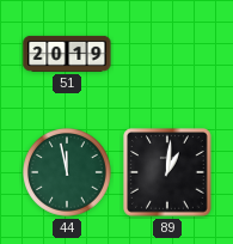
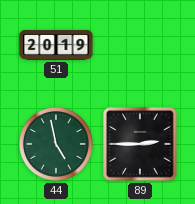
44: 11:58 -> 4:58
89: 1:01 -> 2:45
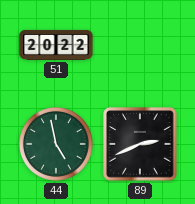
51: 20:19 -> 20:22
89: 2:45 -> 2:41
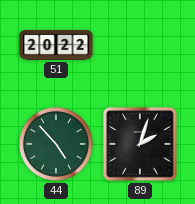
44: 4:58 -> 4:53
89: 2:41 -> 2:03
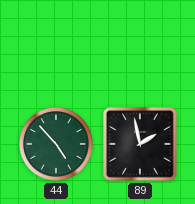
51: 20:22 -> none
89: 2:03 -> 1:58
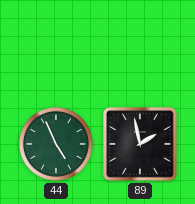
44: 4:53 -> 4:56
